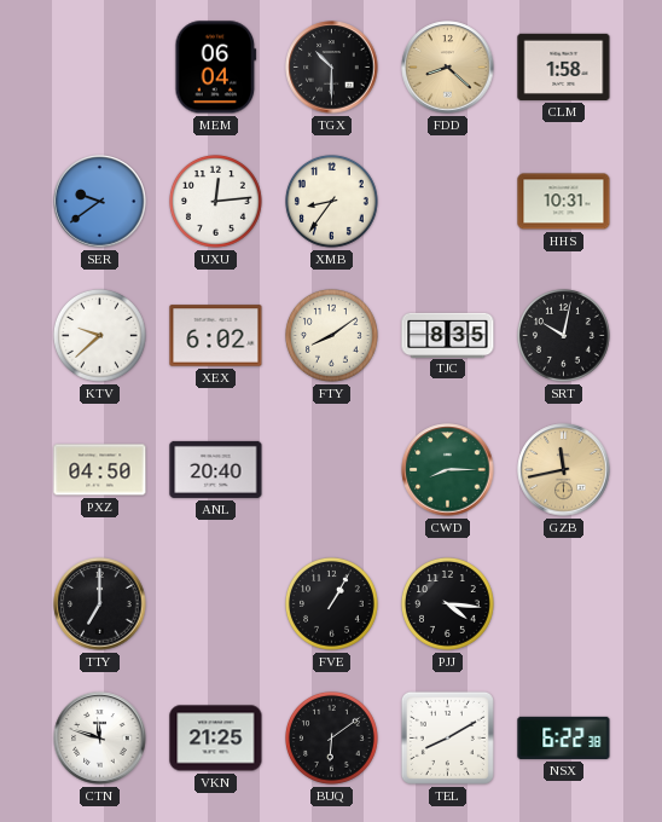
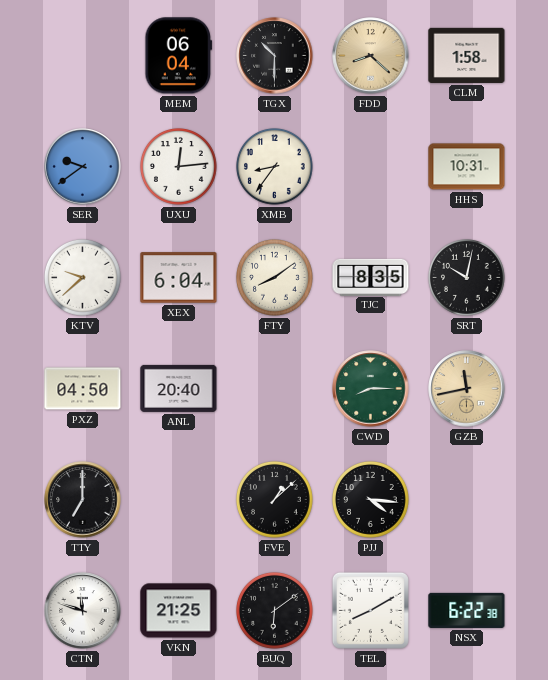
XEX: 6:02 -> 6:04
FVE: 1:05 -> 1:08
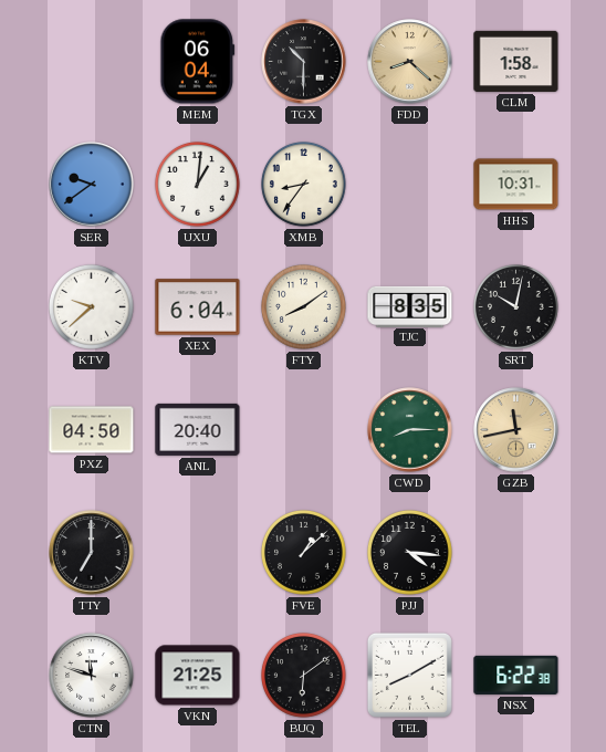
UXU: 12:14 -> 1:01
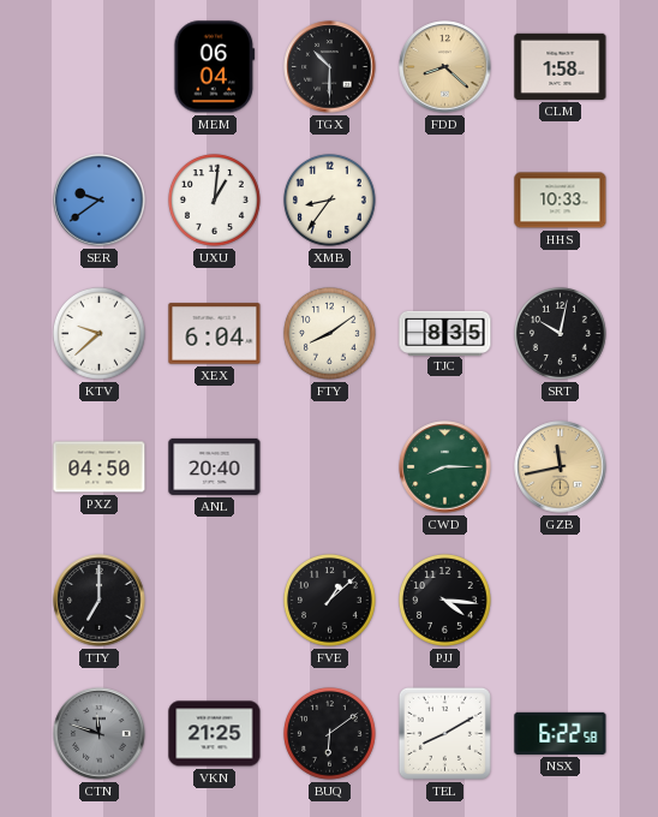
HHS: 10:31 -> 10:33
CTN dial: white -> grey
NSX: 6:22:38 -> 6:22:58
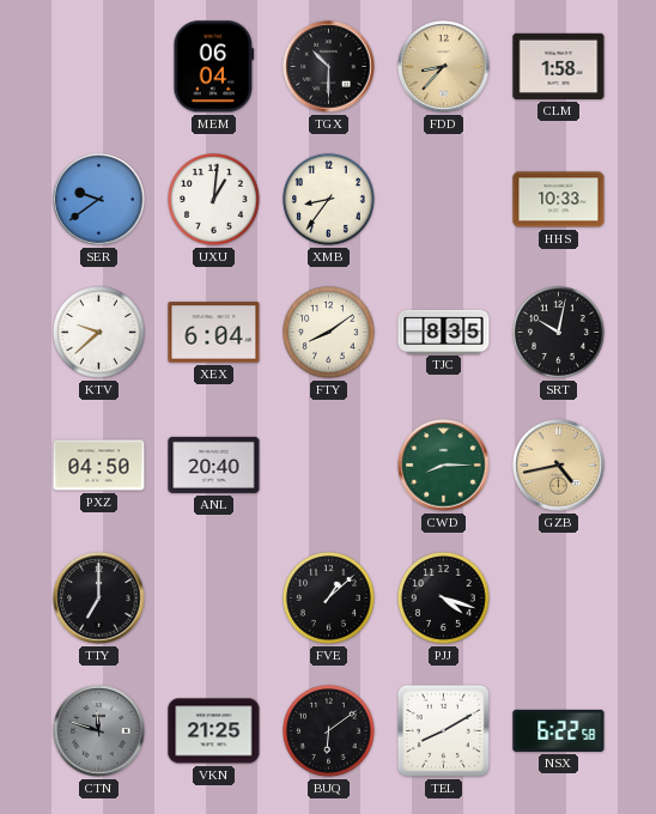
FDD: 8:22 -> 8:37
GZB: 11:43 -> 4:43
PJJ: 4:16 -> 4:18
